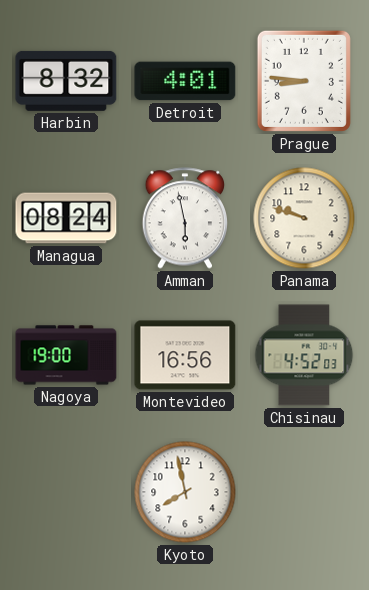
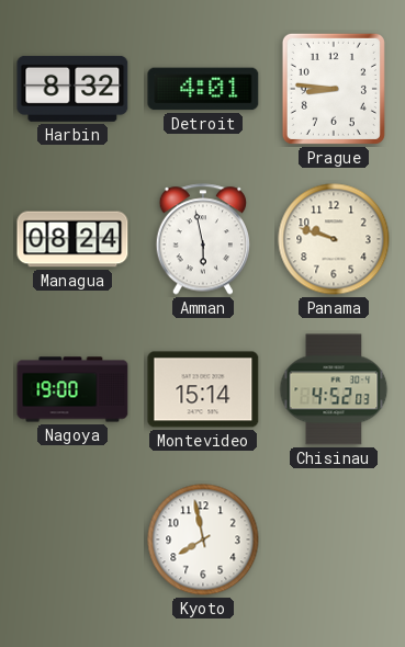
Montevideo: 16:56 -> 15:14
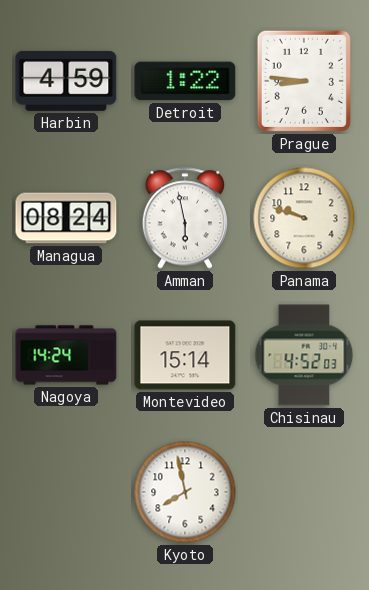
Harbin: 8:32 -> 4:59
Detroit: 4:01 -> 1:22
Nagoya: 19:00 -> 14:24
